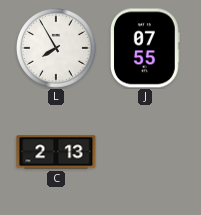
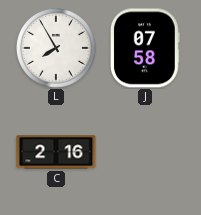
J: 07:55 -> 07:58
C: 2:13 -> 2:16
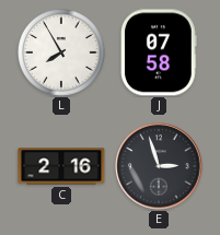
E: none -> 2:57
